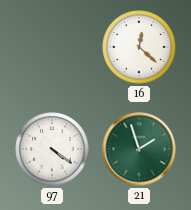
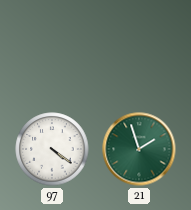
16: 12:22 -> none
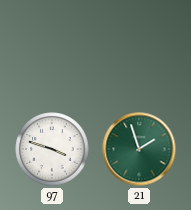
97: 4:21 -> 3:48
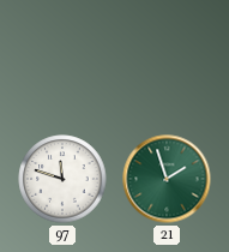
97: 3:48 -> 11:48
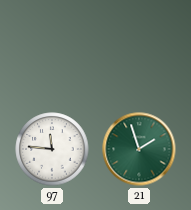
97: 11:48 -> 11:46
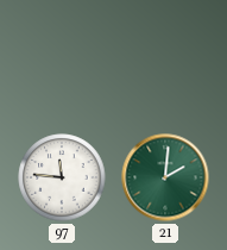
21: 1:57 -> 2:01
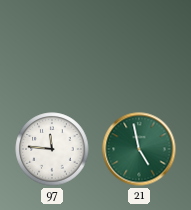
21: 2:01 -> 4:58
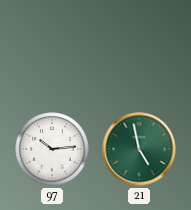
97: 11:46 -> 10:14
